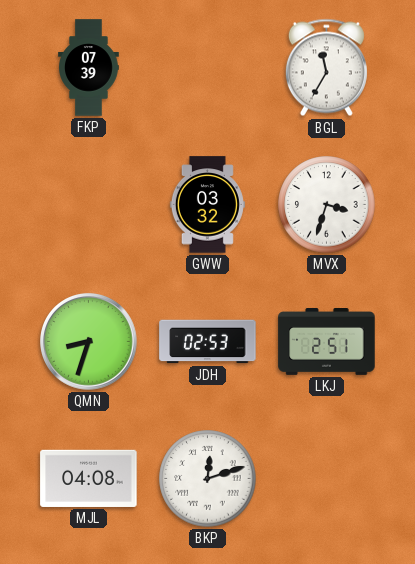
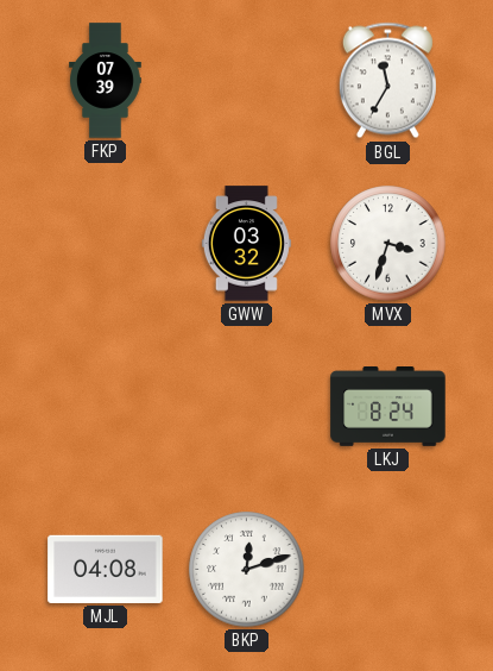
QMN: 8:33 -> none
JDH: 02:53 -> none
LKJ: 2:51 -> 8:24
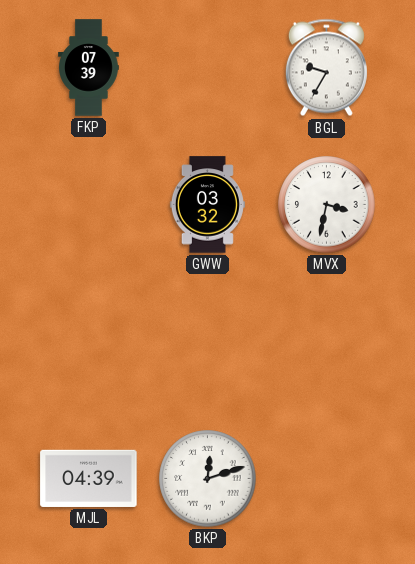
BGL: 11:35 -> 9:35
MVX: 3:33 -> 3:32
LKJ: 8:24 -> none
MJL: 04:08 -> 04:39
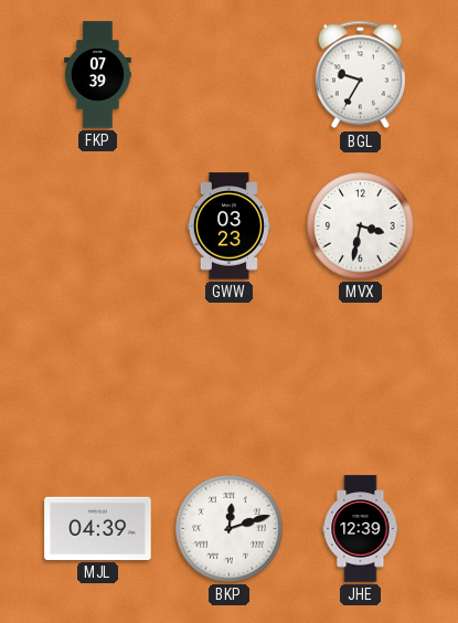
GWW: 03:32 -> 03:23
JHE: none -> 12:39
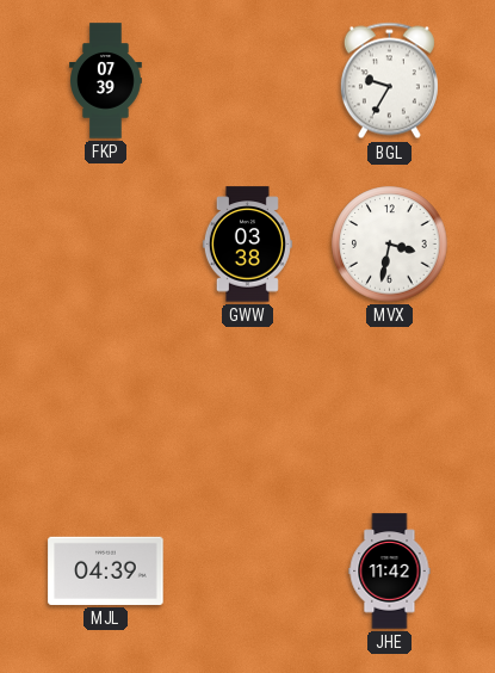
GWW: 03:23 -> 03:38
BKP: 12:12 -> none
JHE: 12:39 -> 11:42
